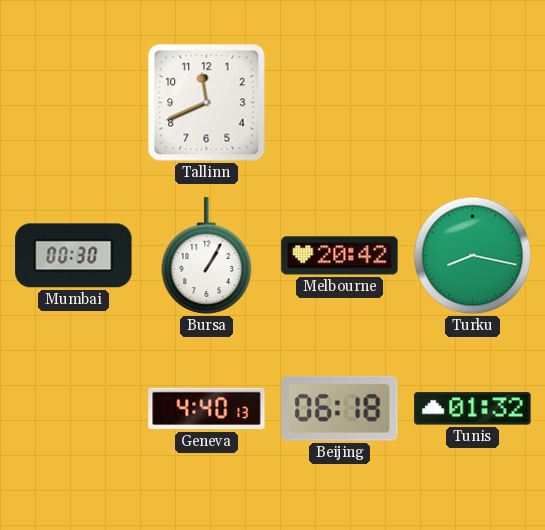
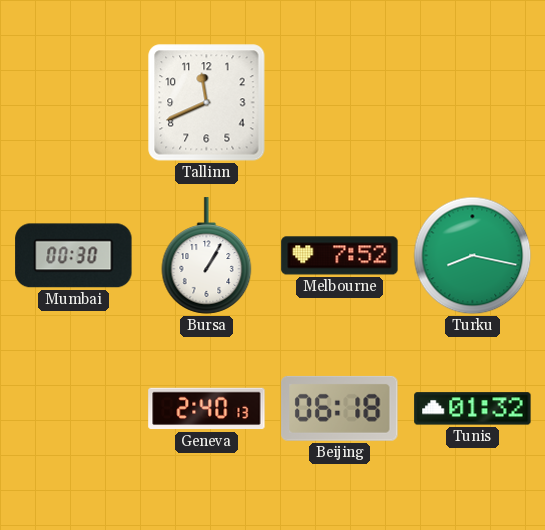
Melbourne: 20:42 -> 7:52
Geneva: 4:40 -> 2:40
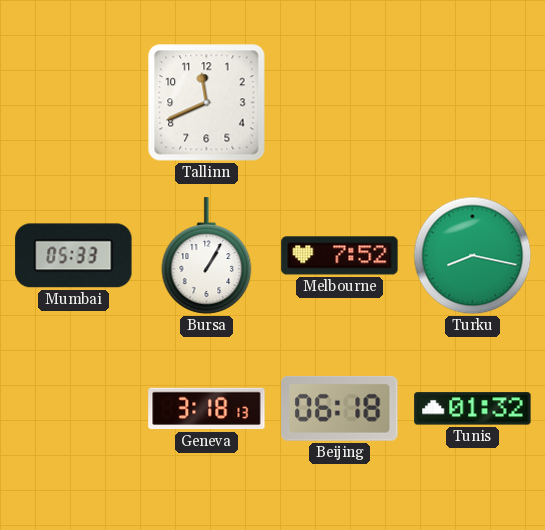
Mumbai: 00:30 -> 05:33
Geneva: 2:40 -> 3:18
